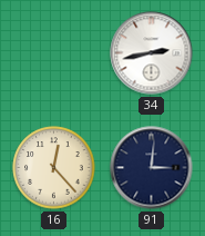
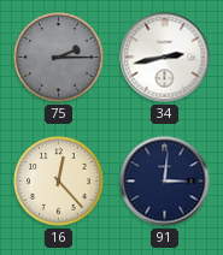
75: none -> 2:15
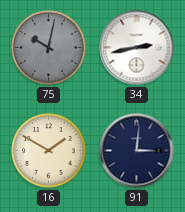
75: 2:15 -> 10:02
16: 12:23 -> 1:50
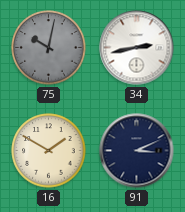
91: 3:01 -> 3:11
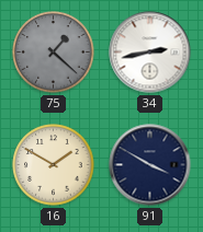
75: 10:02 -> 1:22
91: 3:11 -> 3:50
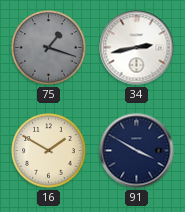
75: 1:22 -> 1:18
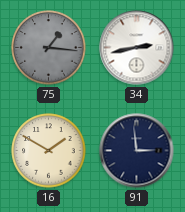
75: 1:18 -> 1:16
91: 3:50 -> 2:59
